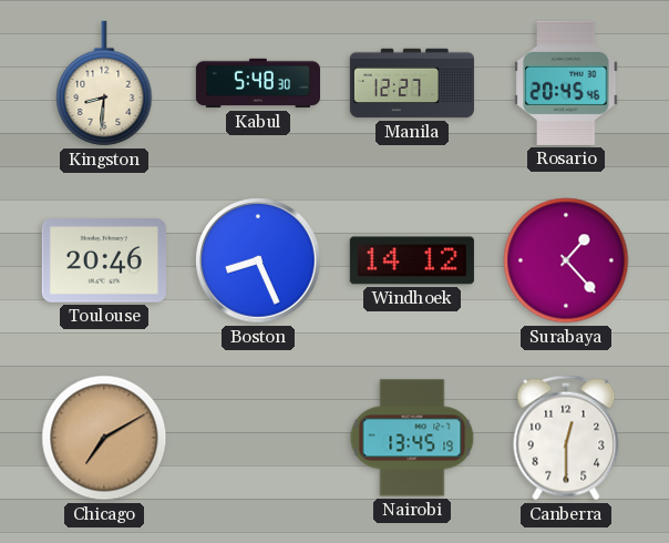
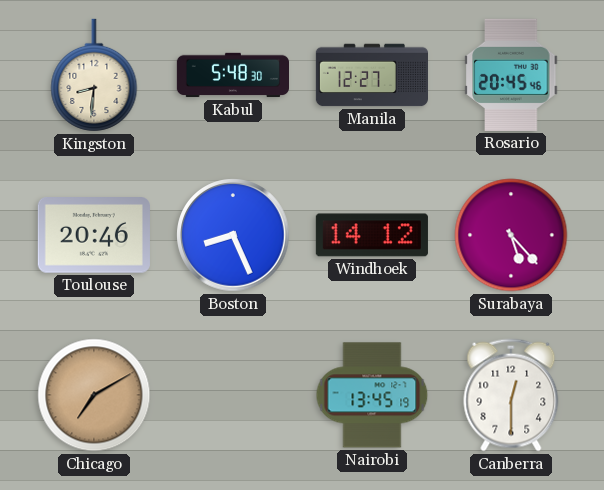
Surabaya: 1:23 -> 5:23
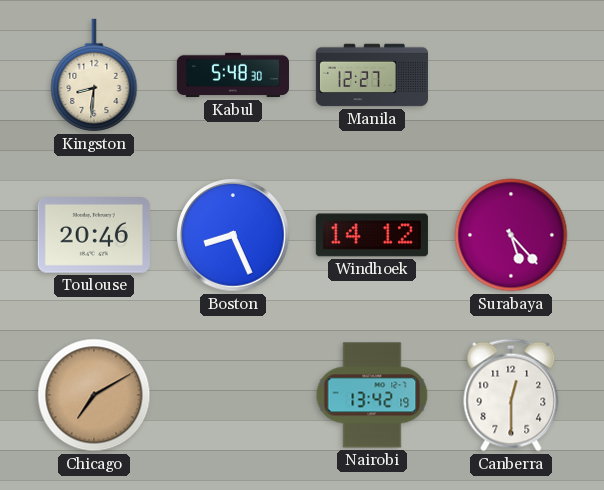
Rosario: 20:45 -> none
Nairobi: 13:45 -> 13:42
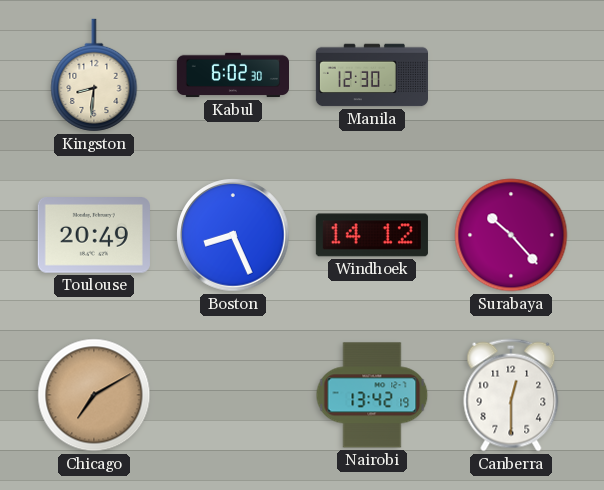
Kabul: 5:48 -> 6:02
Manila: 12:27 -> 12:30
Toulouse: 20:46 -> 20:49
Surabaya: 5:23 -> 10:23
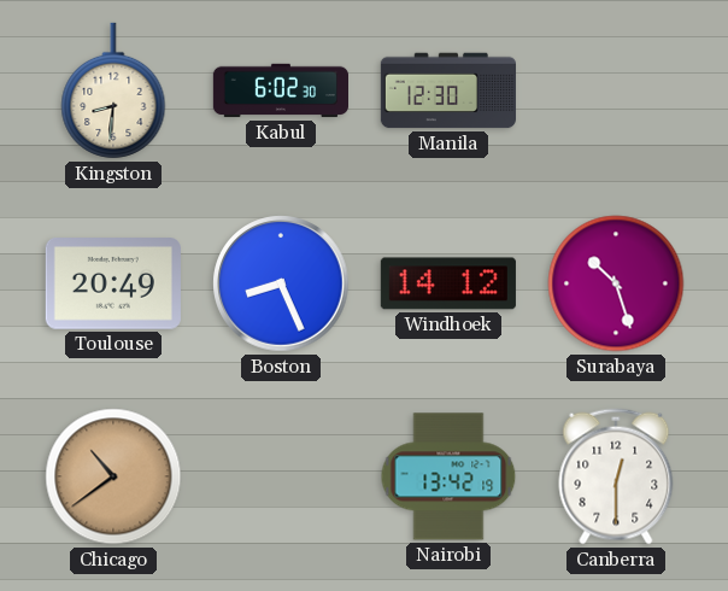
Surabaya: 10:23 -> 10:27
Chicago: 7:10 -> 10:39
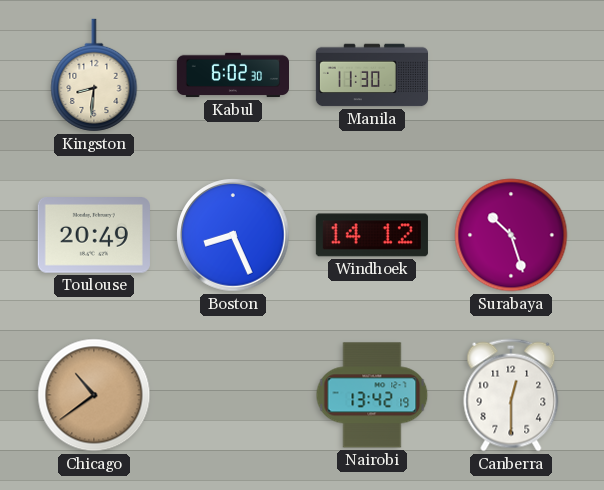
Manila: 12:30 -> 11:30
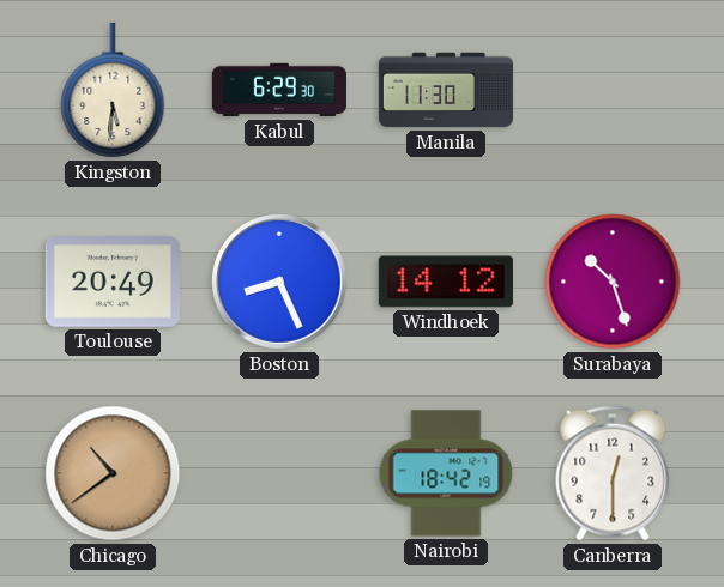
Kingston: 8:31 -> 5:31
Kabul: 6:02 -> 6:29
Nairobi: 13:42 -> 18:42
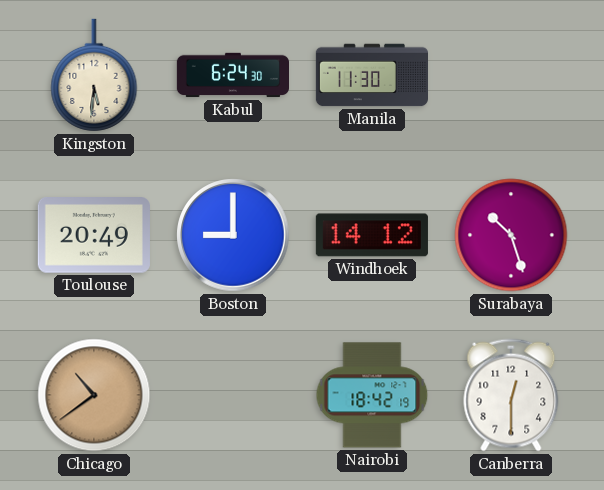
Kabul: 6:29 -> 6:24
Boston: 8:26 -> 9:00
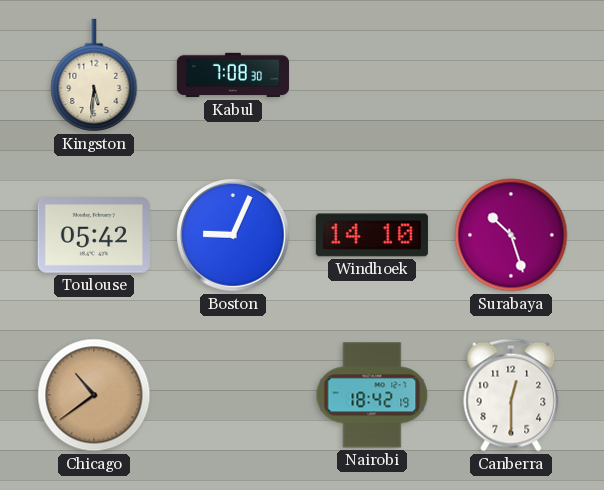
Kabul: 6:24 -> 7:08
Manila: 11:30 -> none
Toulouse: 20:49 -> 05:42
Boston: 9:00 -> 9:04
Windhoek: 14:12 -> 14:10
